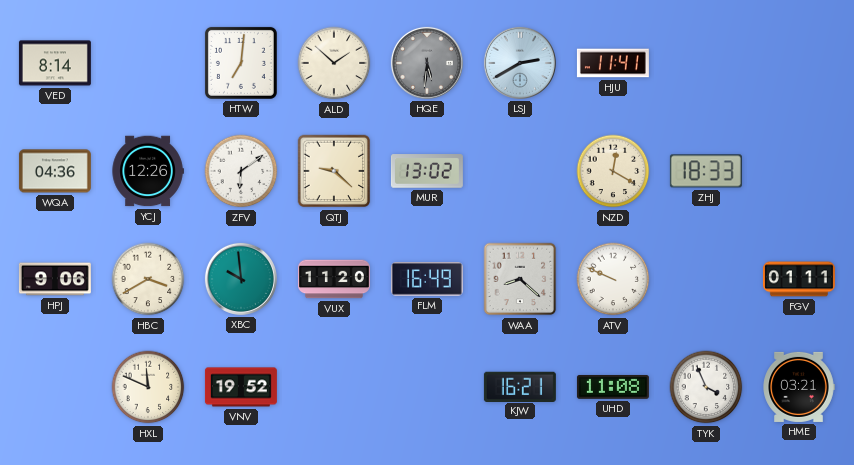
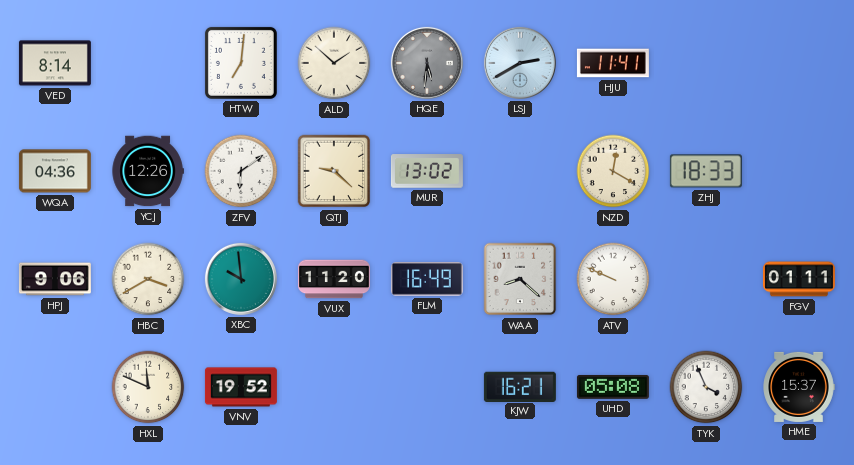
UHD: 11:08 -> 05:08
HME: 03:21 -> 15:37
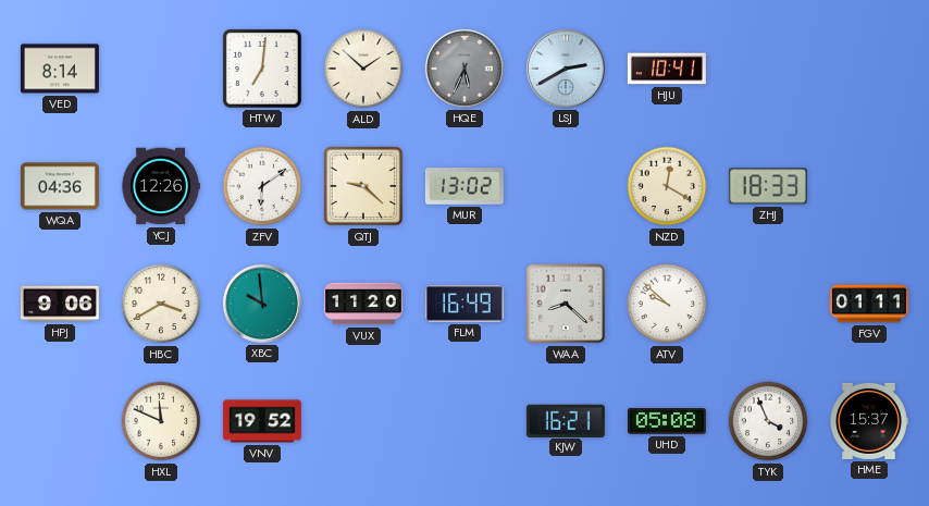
HQE: 5:31 -> 5:34
HJU: 11:41 -> 10:41
ATV: 9:49 -> 9:52
